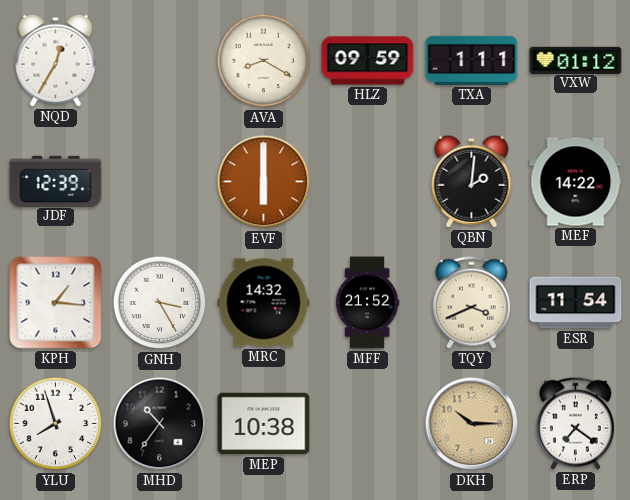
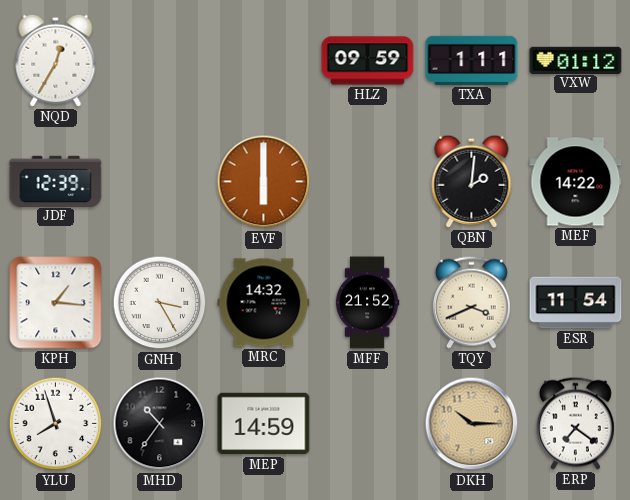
AVA: 8:20 -> none
MEP: 10:38 -> 14:59
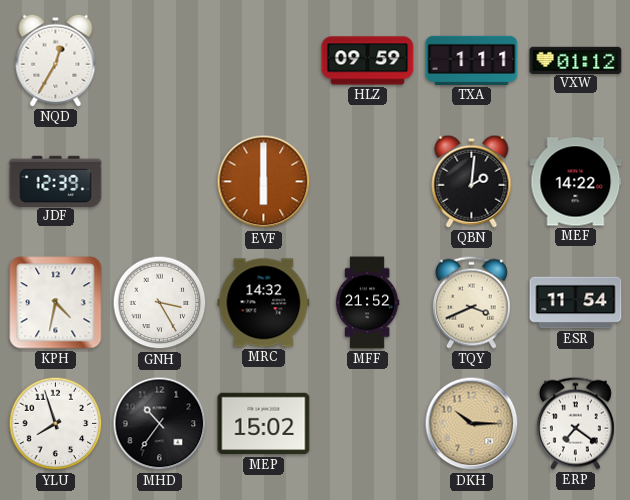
KPH: 1:16 -> 4:32
MEP: 14:59 -> 15:02
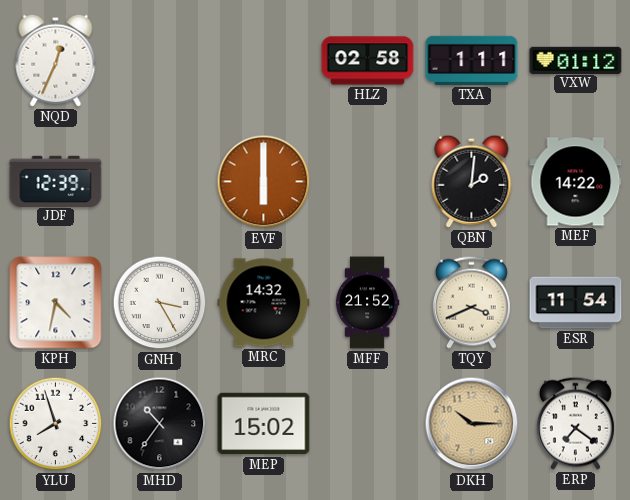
NQD: 12:35 -> 12:34
HLZ: 09:59 -> 02:58
